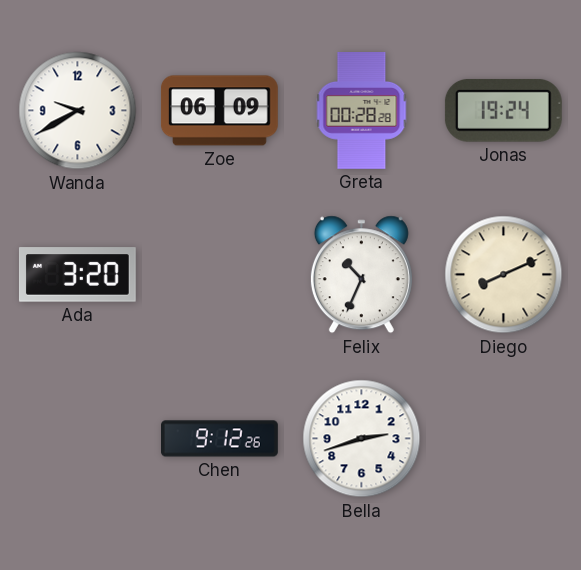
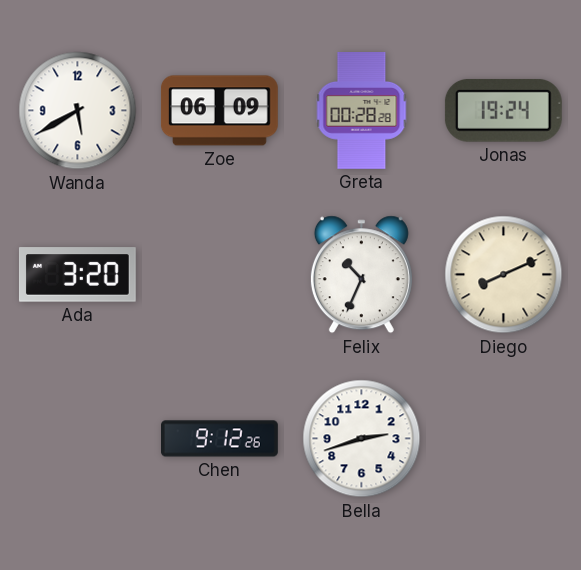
Wanda: 9:40 -> 5:40
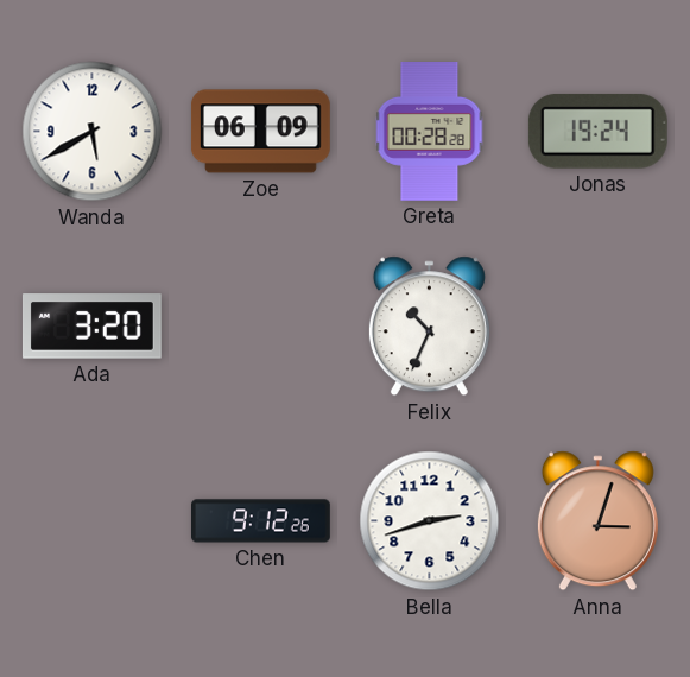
Diego: 8:11 -> none
Anna: none -> 3:03
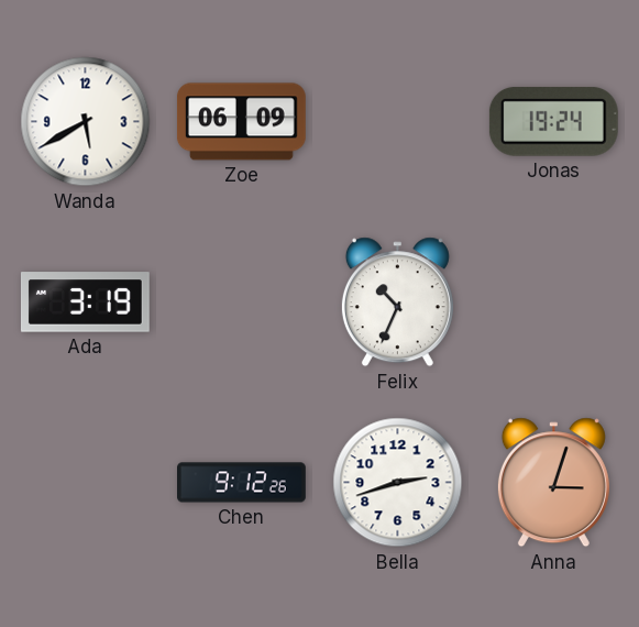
Greta: 00:28 -> none
Ada: 3:20 -> 3:19
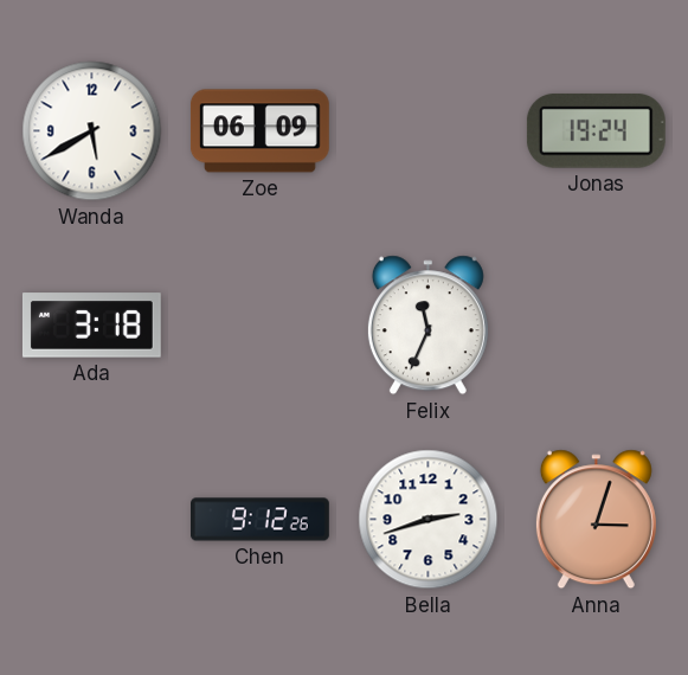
Ada: 3:19 -> 3:18
Felix: 10:34 -> 11:34
